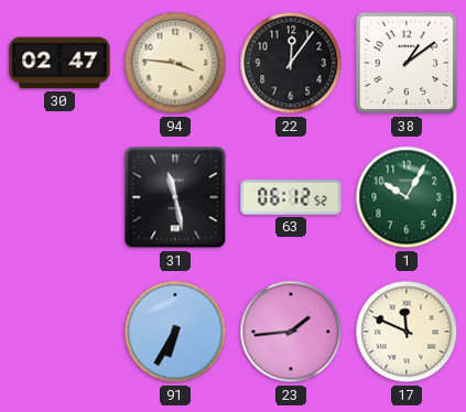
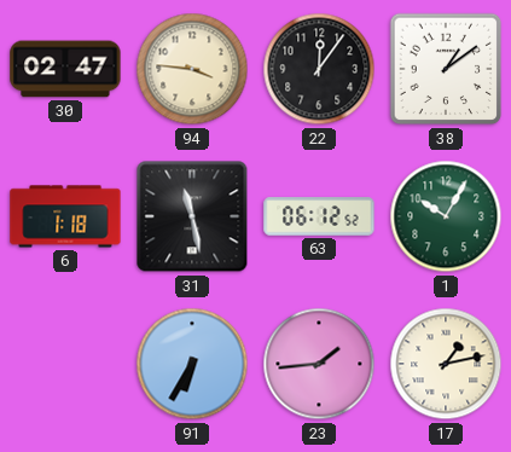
6: none -> 1:18
17: 11:49 -> 1:13
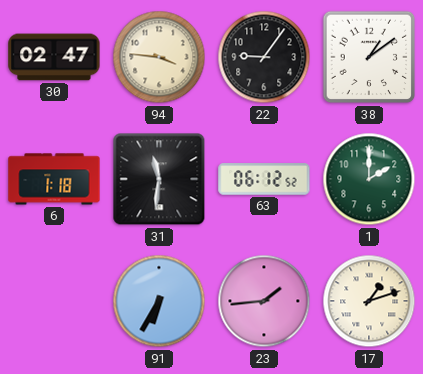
22: 12:06 -> 9:06
31: 11:28 -> 11:31
1: 10:05 -> 2:00
17: 1:13 -> 1:12
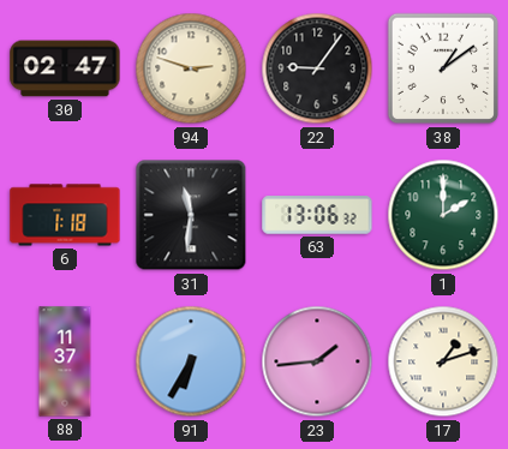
94: 3:46 -> 2:48
63: 06:12 -> 13:06
88: none -> 11:37
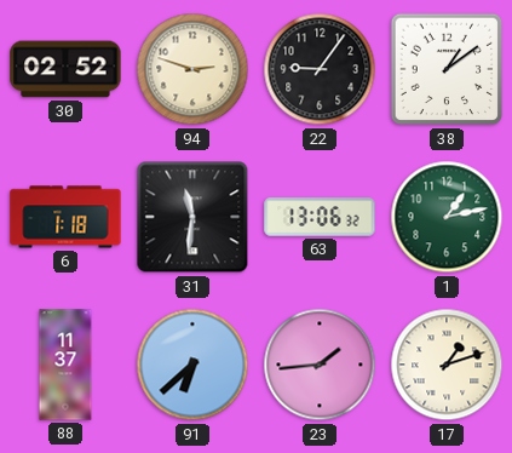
30: 02:47 -> 02:52
1: 2:00 -> 1:13
91: 6:35 -> 6:38
